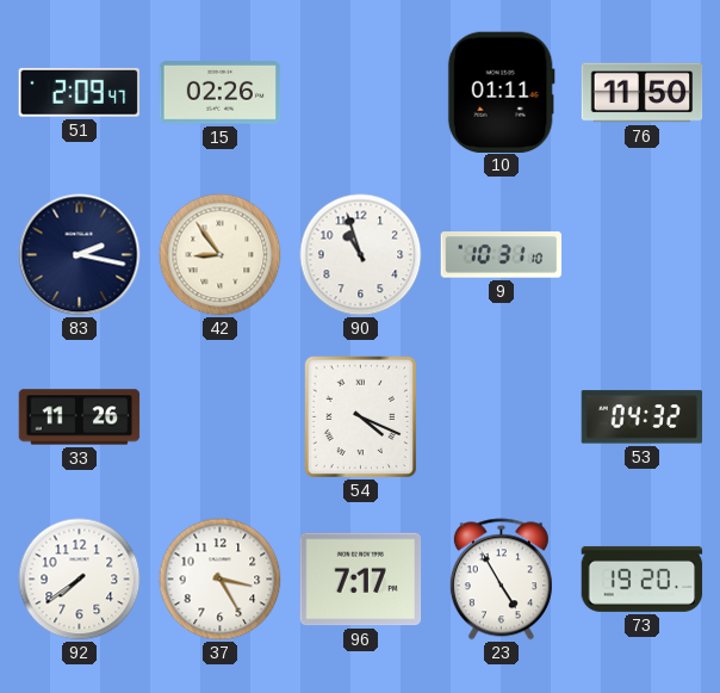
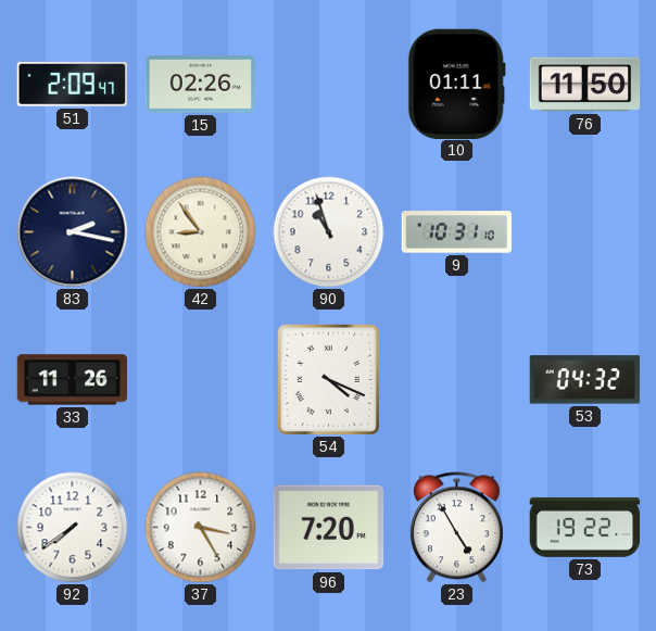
96: 7:17 -> 7:20
73: 19:20 -> 19:22
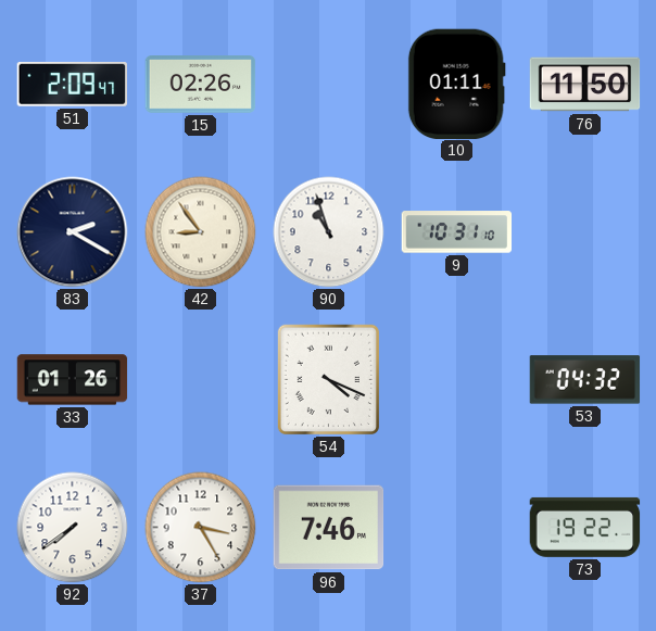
83: 2:17 -> 2:20
33: 11:26 -> 01:26
96: 7:20 -> 7:46
23: 4:55 -> none
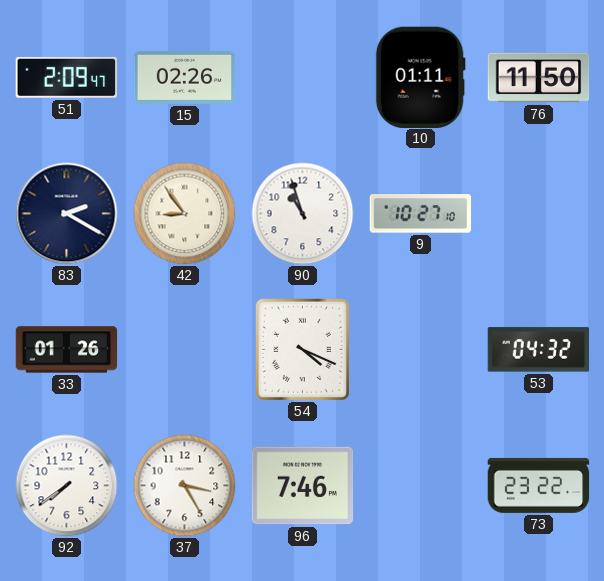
9: 10:31 -> 10:27
73: 19:22 -> 23:22
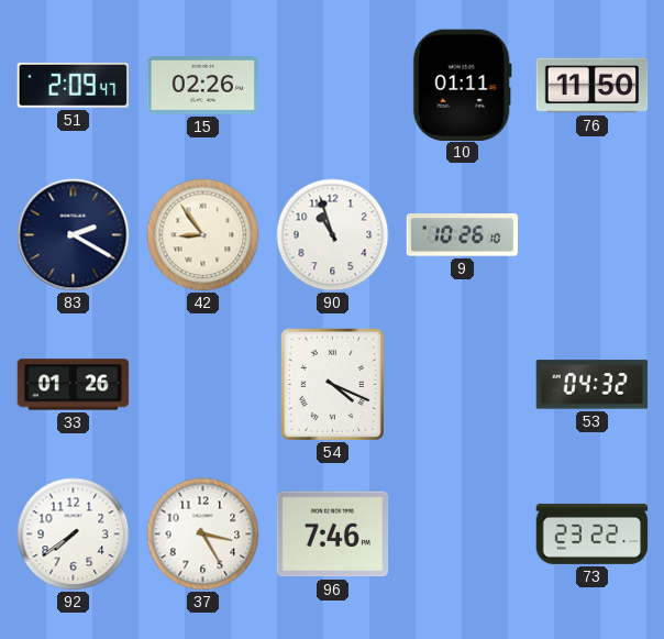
9: 10:27 -> 10:26
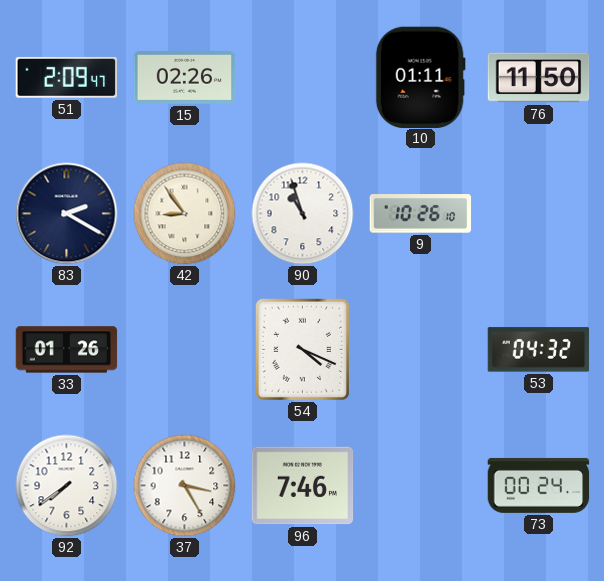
73: 23:22 -> 00:24
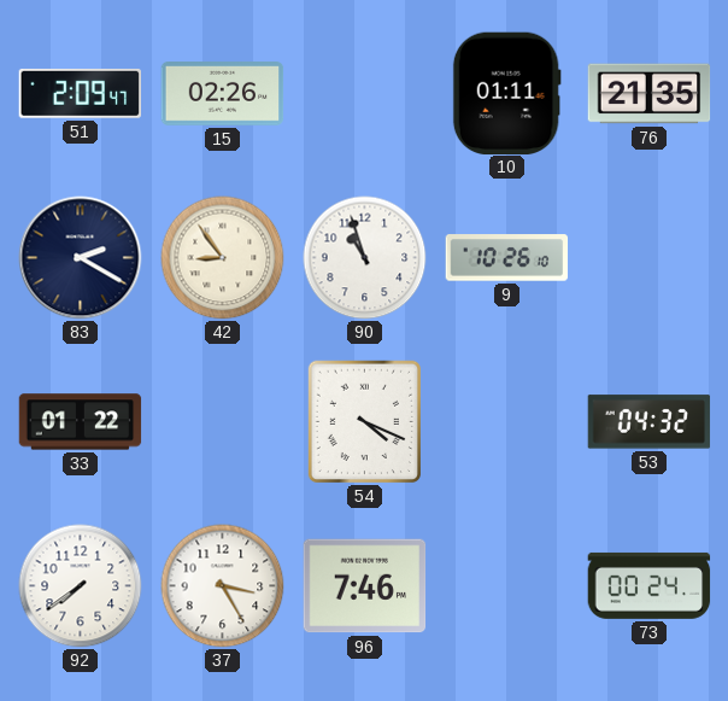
76: 11:50 -> 21:35
33: 01:26 -> 01:22
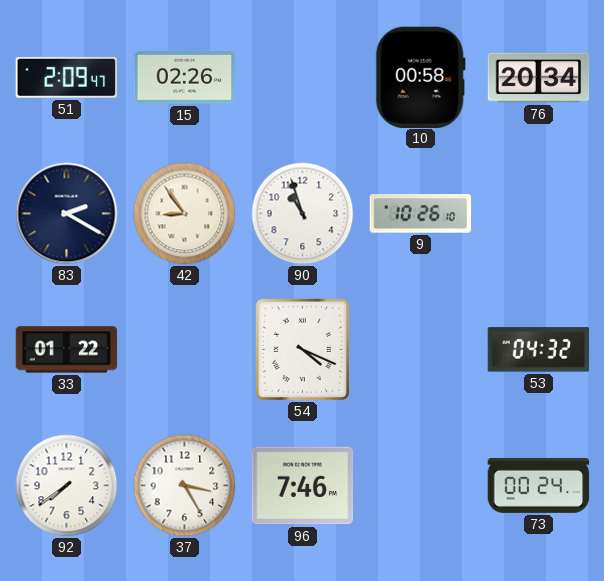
10: 01:11 -> 00:58
76: 21:35 -> 20:34
